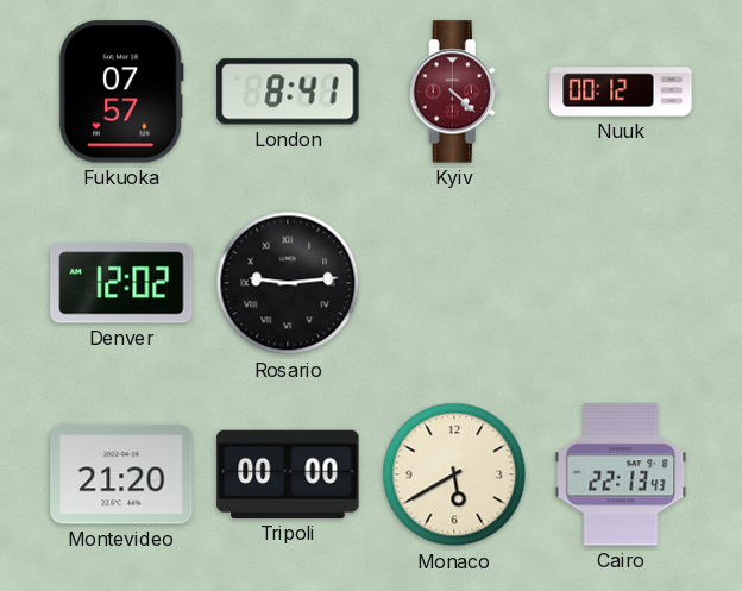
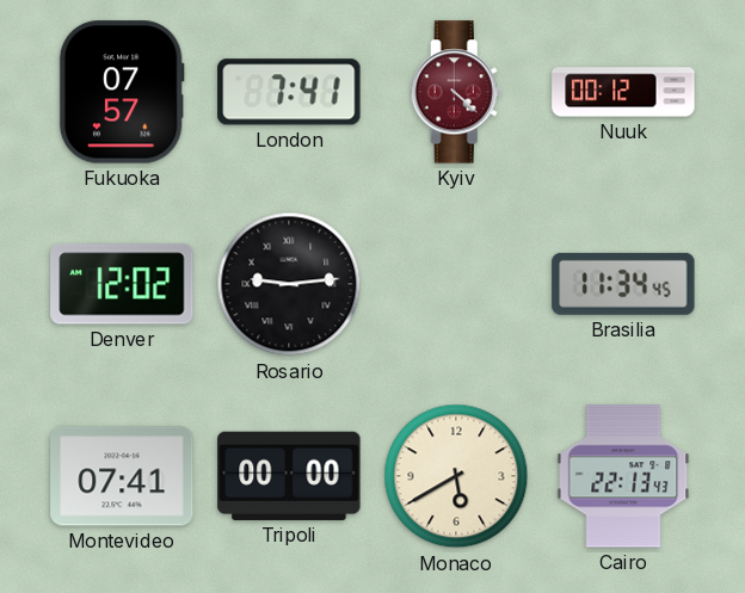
London: 8:41 -> 7:41
Brasilia: none -> 11:34
Montevideo: 21:20 -> 07:41
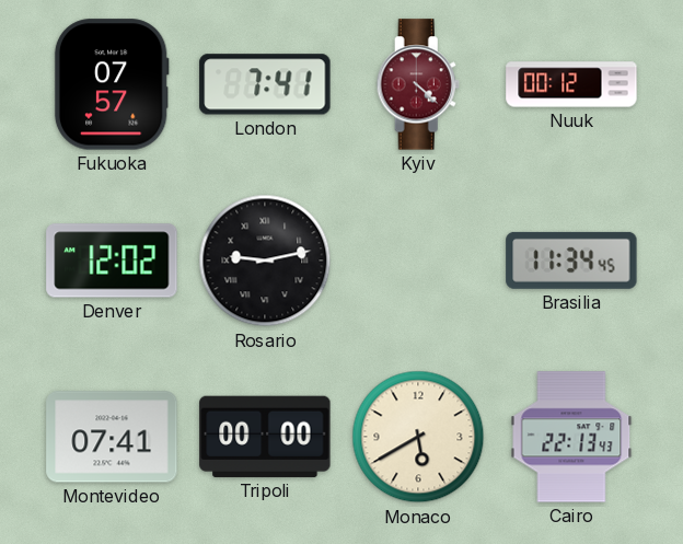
Rosario: 9:14 -> 9:13
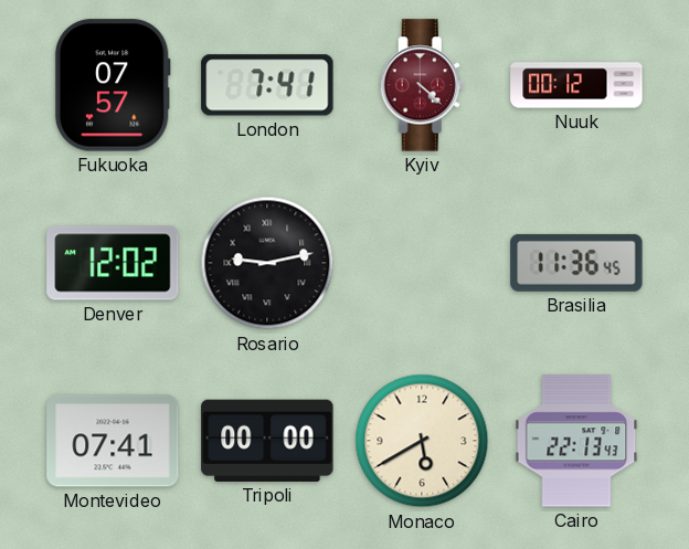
Brasilia: 11:34 -> 11:36
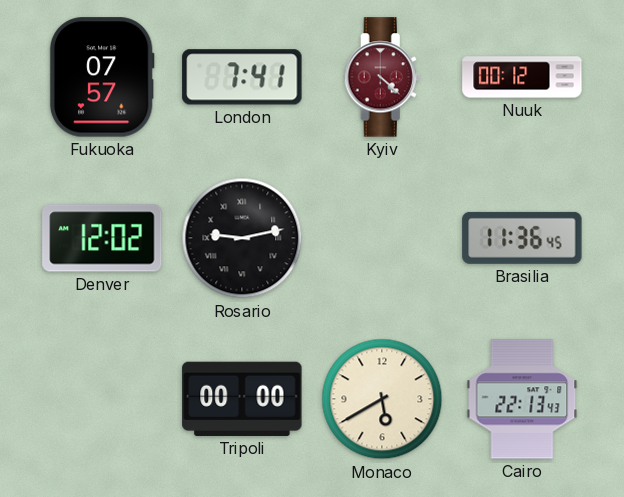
Montevideo: 07:41 -> none
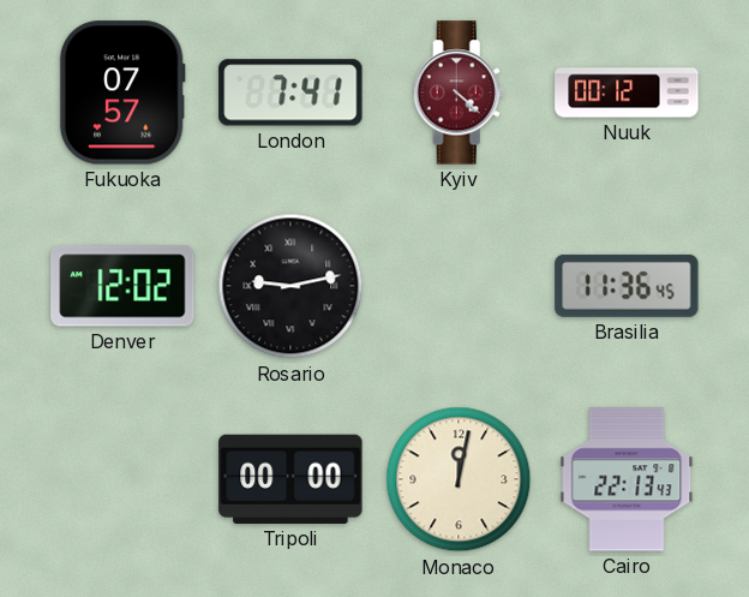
Monaco: 5:40 -> 12:02
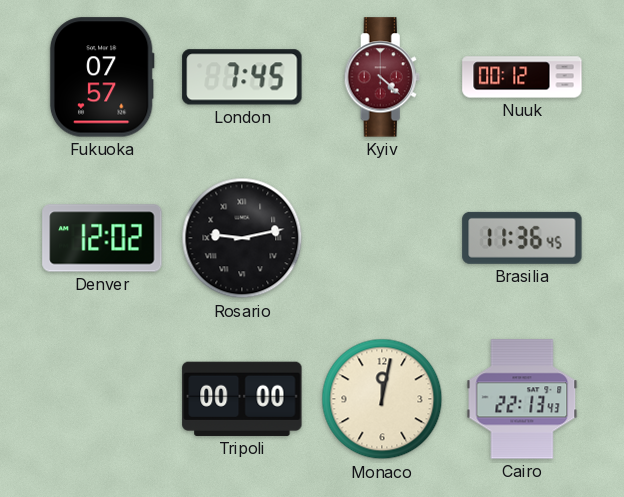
London: 7:41 -> 7:45
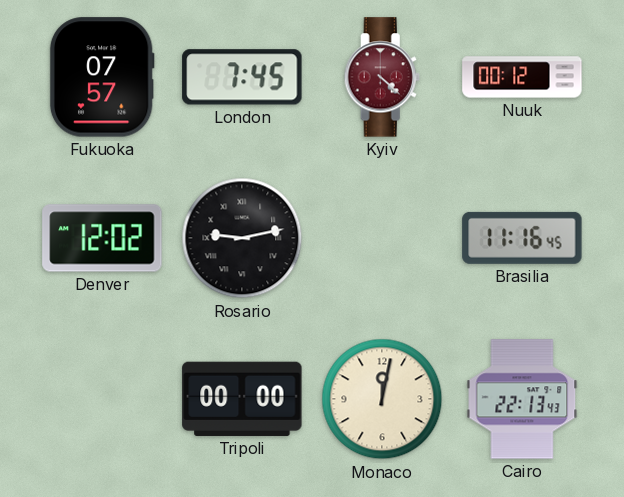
Brasilia: 11:36 -> 11:16
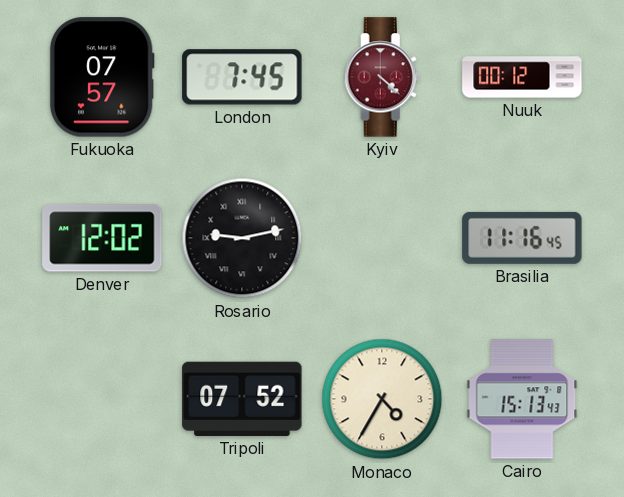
Tripoli: 00:00 -> 07:52
Monaco: 12:02 -> 4:35
Cairo: 22:13 -> 15:13
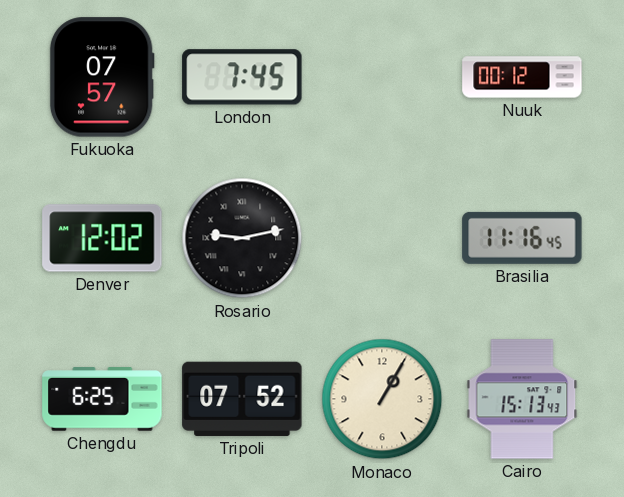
Kyiv: 4:22 -> none
Chengdu: none -> 6:25
Monaco: 4:35 -> 1:05
